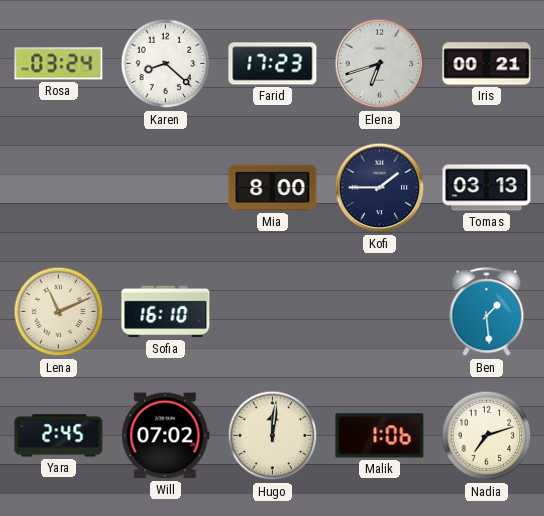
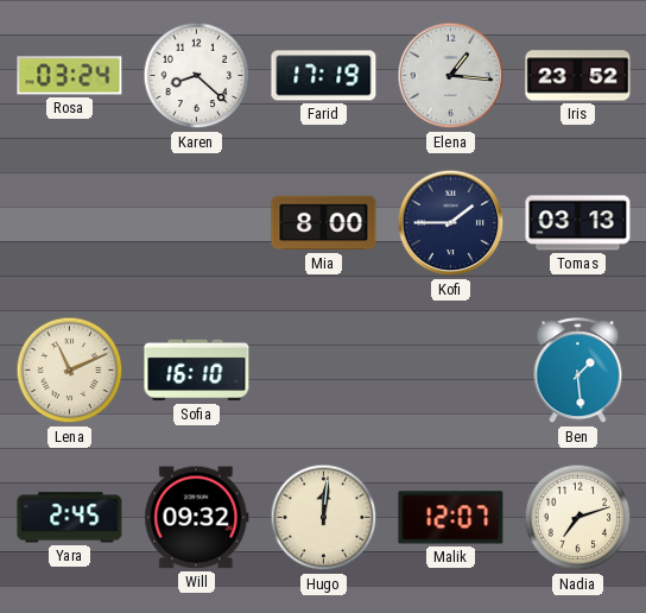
Farid: 17:23 -> 17:19
Elena: 6:42 -> 1:16
Iris: 00:21 -> 23:52
Will: 07:02 -> 09:32
Malik: 1:06 -> 12:07
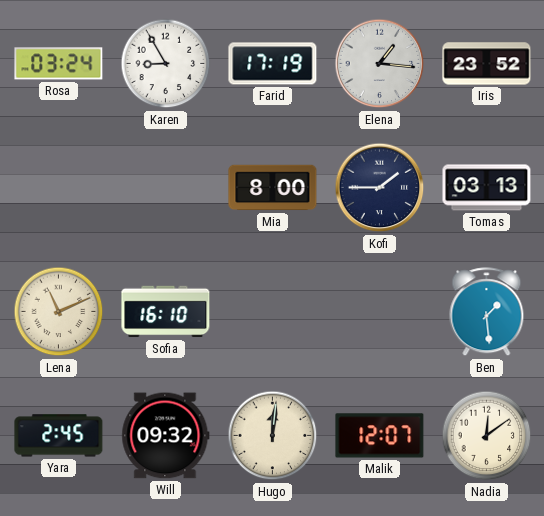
Karen: 8:22 -> 8:55
Nadia: 7:12 -> 12:09
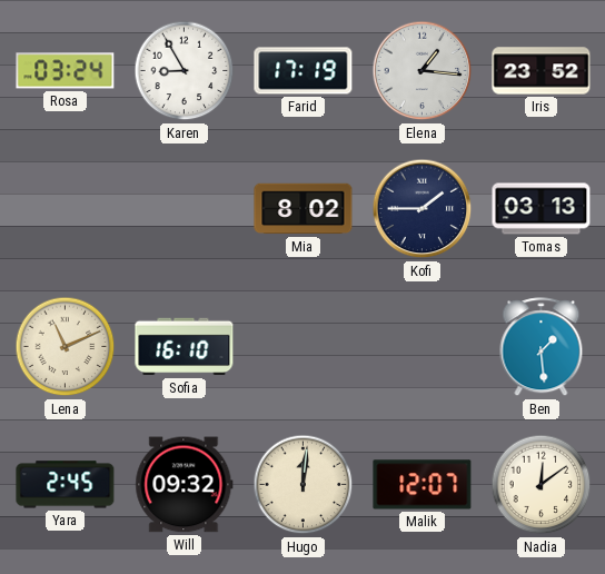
Mia: 8:00 -> 8:02
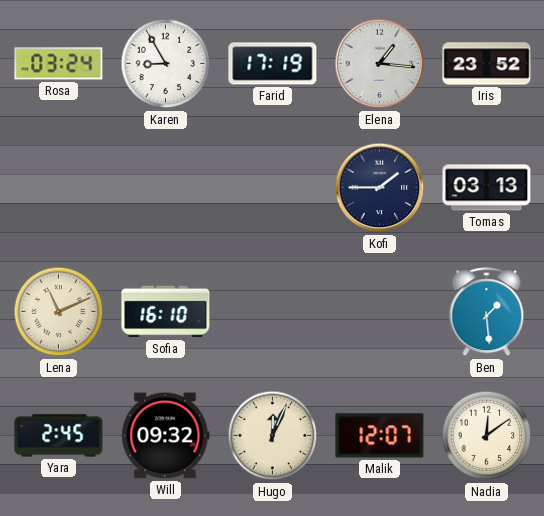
Mia: 8:02 -> none
Hugo: 12:01 -> 12:04
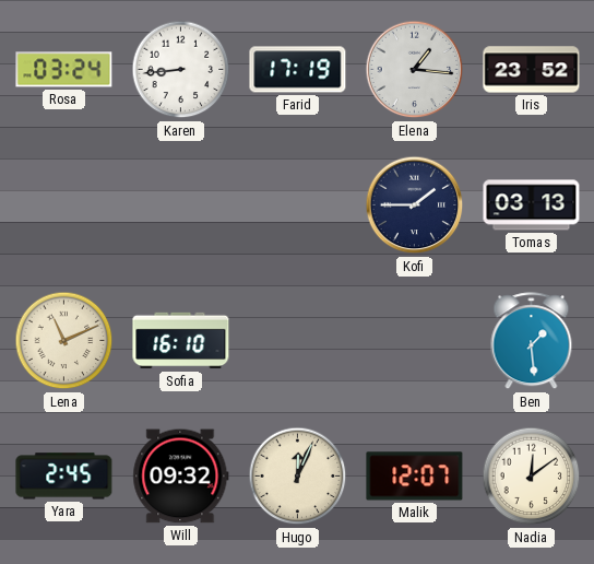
Karen: 8:55 -> 8:44
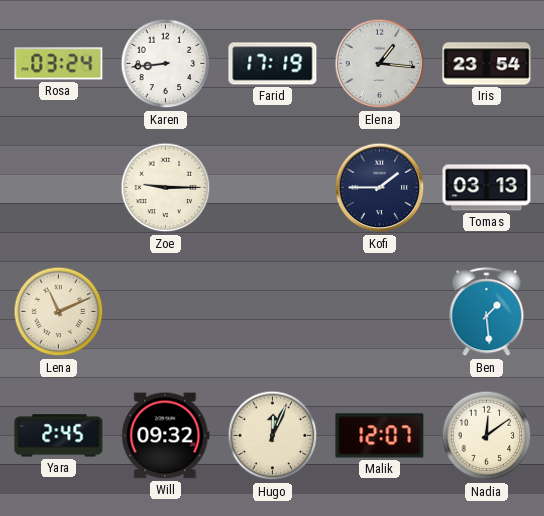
Iris: 23:52 -> 23:54
Zoe: none -> 9:15
Sofia: 16:10 -> none
